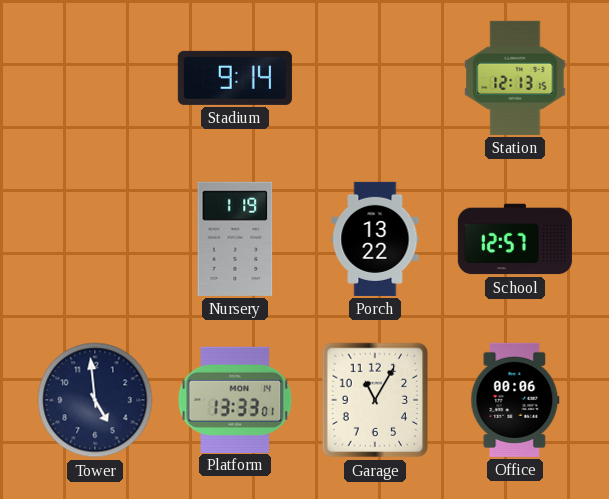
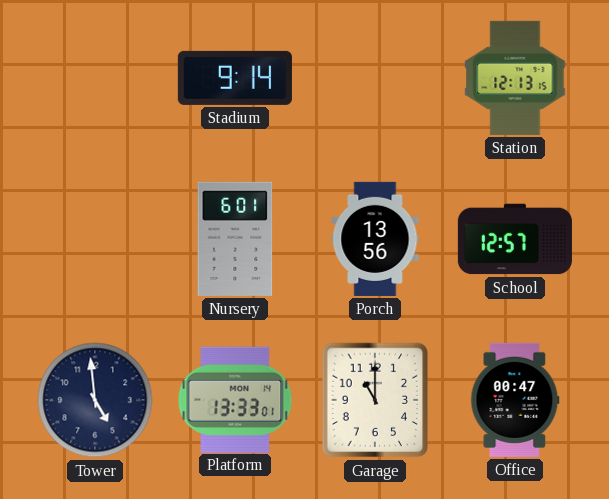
Nursery: 1:19 -> 6:01
Porch: 13:22 -> 13:56
Garage: 11:05 -> 11:00
Office: 00:06 -> 00:47
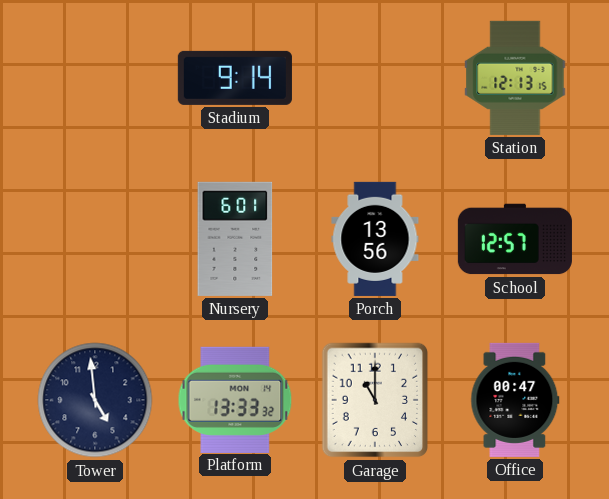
Platform: 13:33:01 -> 13:33:32
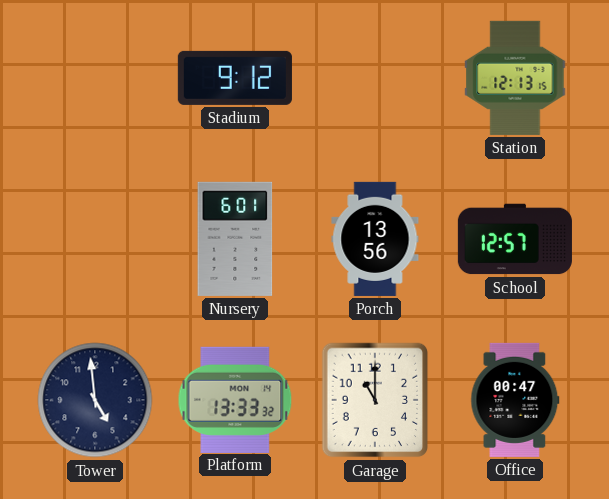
Stadium: 9:14 -> 9:12
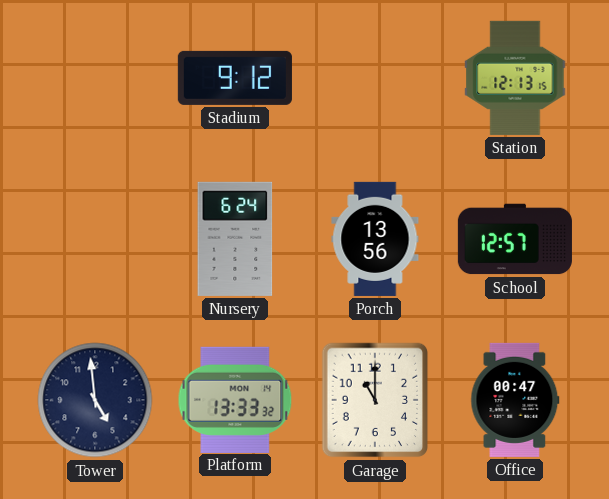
Nursery: 6:01 -> 6:24
